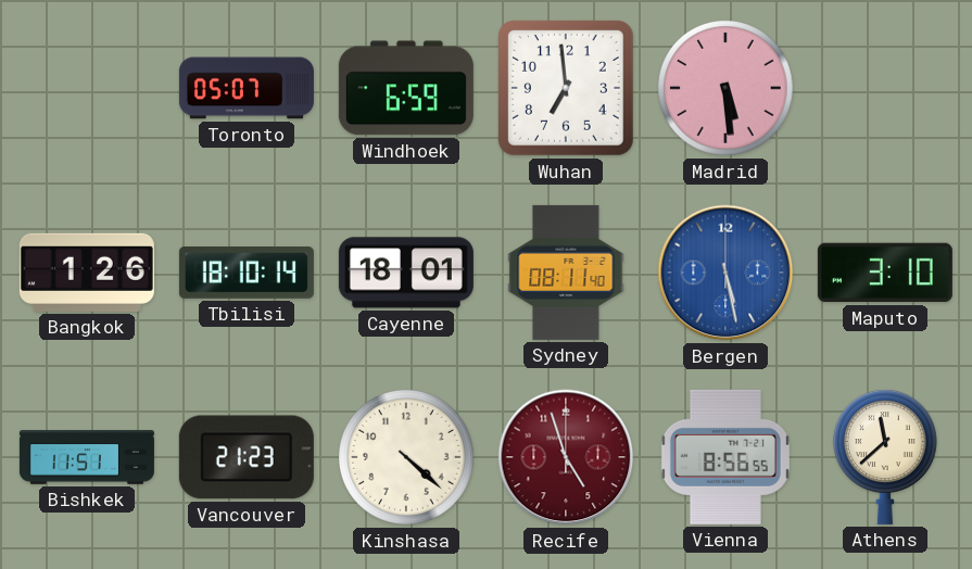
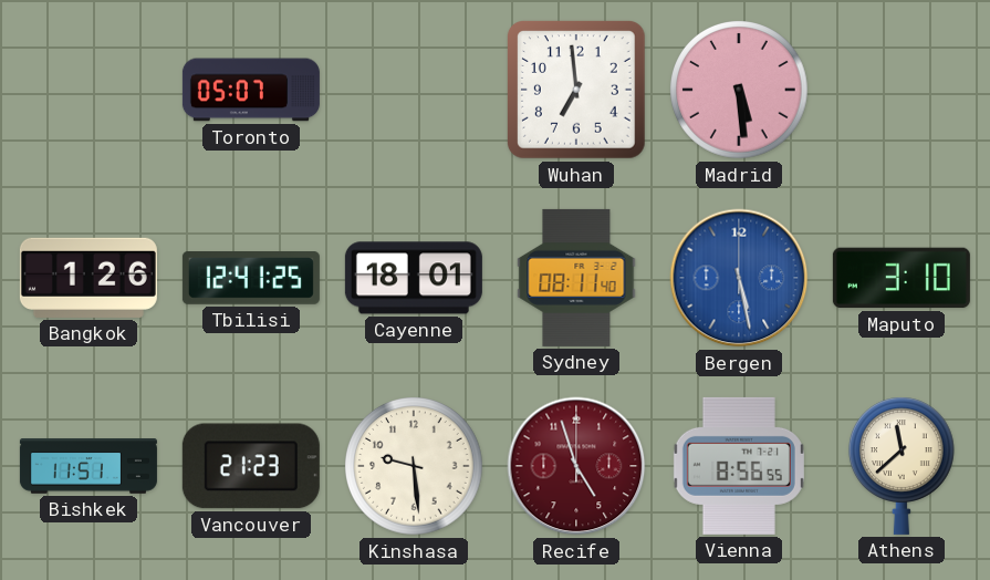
Windhoek: 6:59 -> none
Tbilisi: 18:10 -> 12:41
Kinshasa: 4:22 -> 9:29
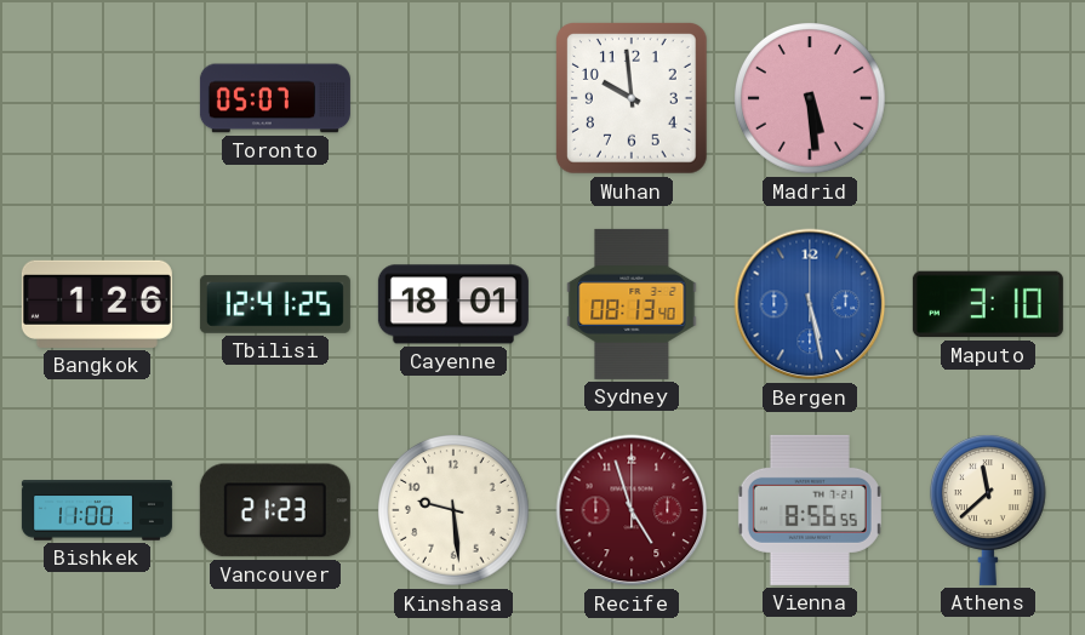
Wuhan: 6:59 -> 9:59
Sydney: 08:11 -> 08:13
Bishkek: 11:51 -> 11:00
